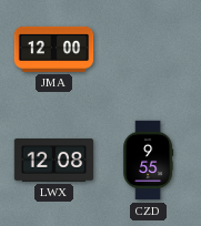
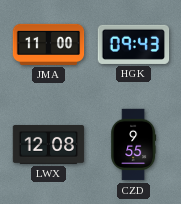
JMA: 12:00 -> 11:00
HGK: none -> 09:43
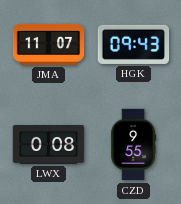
JMA: 11:00 -> 11:07
LWX: 12:08 -> 0:08
